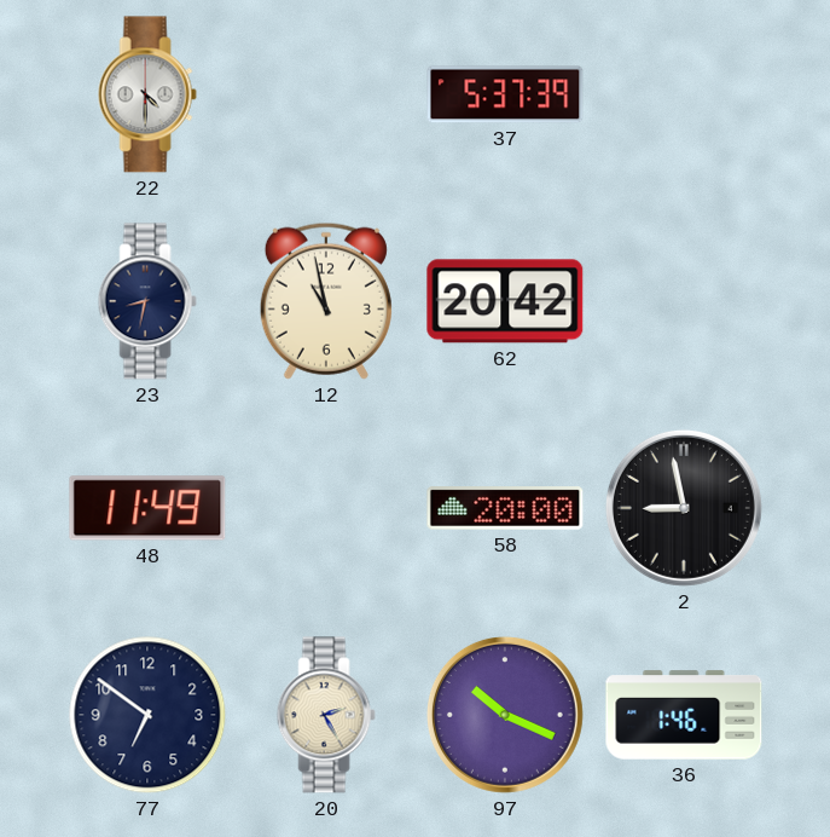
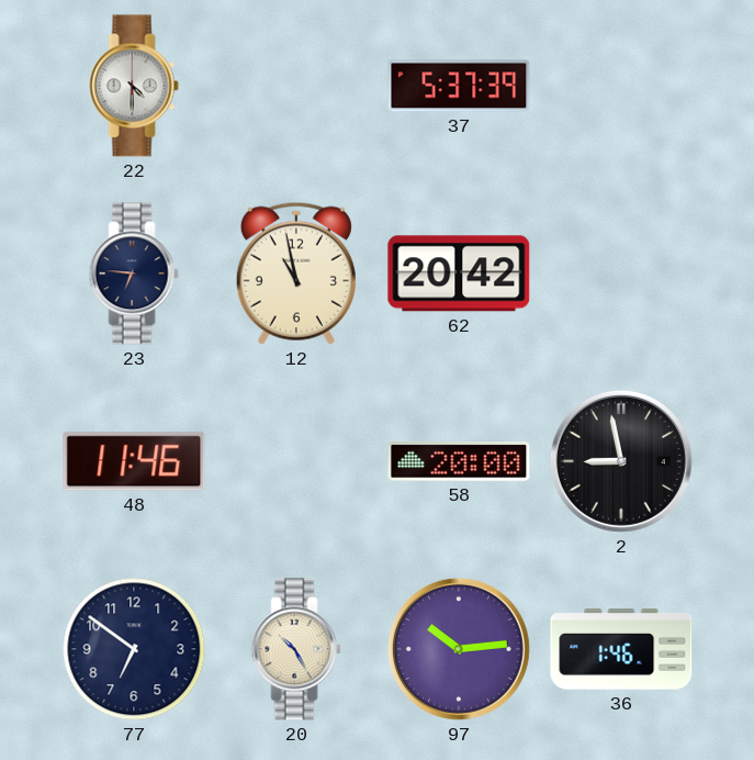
23: 8:32 -> 6:46
48: 11:49 -> 11:46
20: 2:25 -> 10:25
97: 10:19 -> 10:14
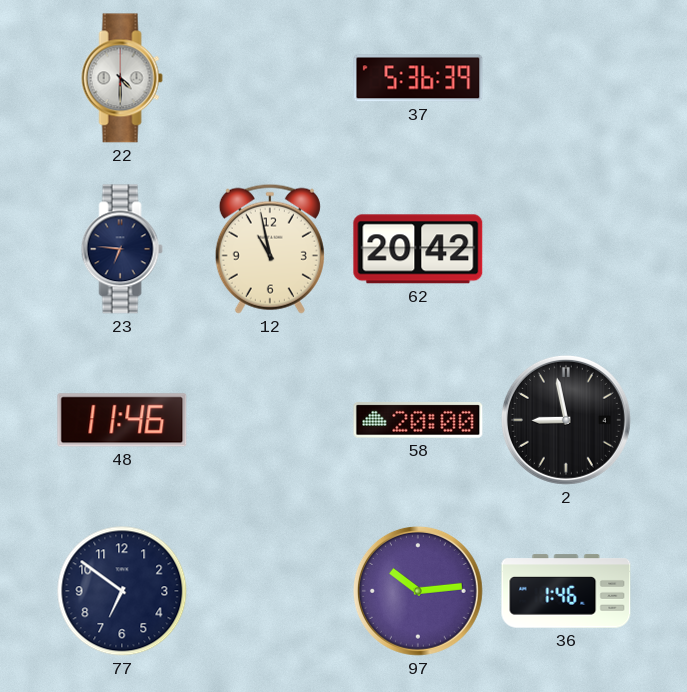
37: 5:37 -> 5:36
20: 10:25 -> none
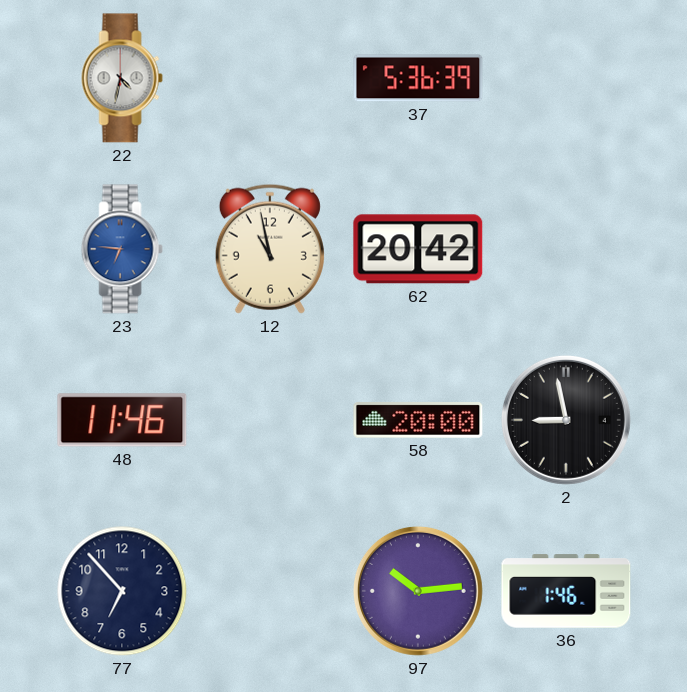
22: 4:30 -> 4:32
23 dial: navy -> blue
77: 6:51 -> 6:53
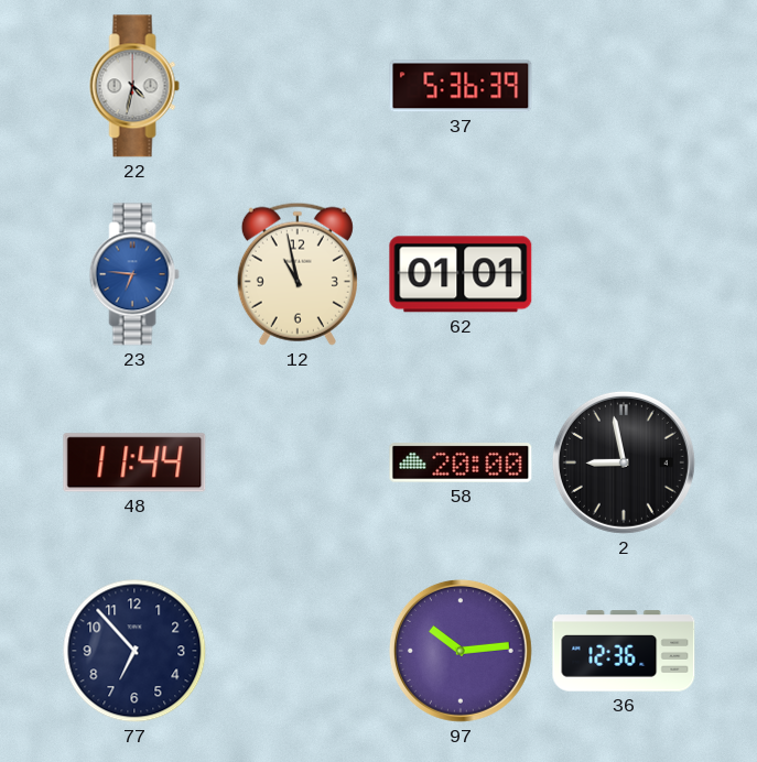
62: 20:42 -> 01:01
48: 11:46 -> 11:44
36: 1:46 -> 12:36
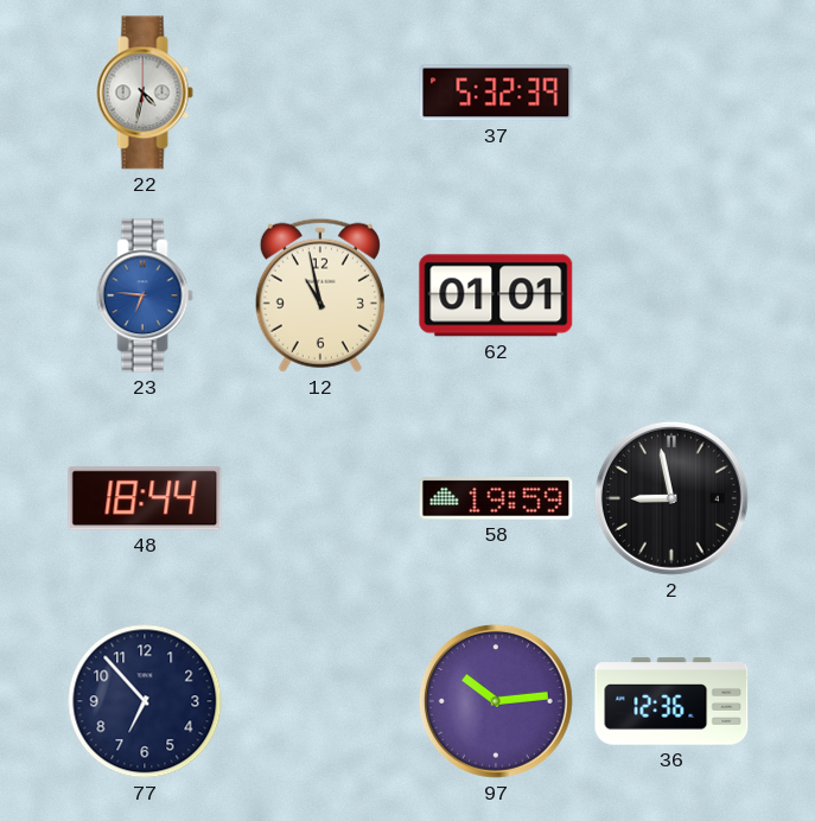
37: 5:36 -> 5:32
48: 11:44 -> 18:44
58: 20:00 -> 19:59
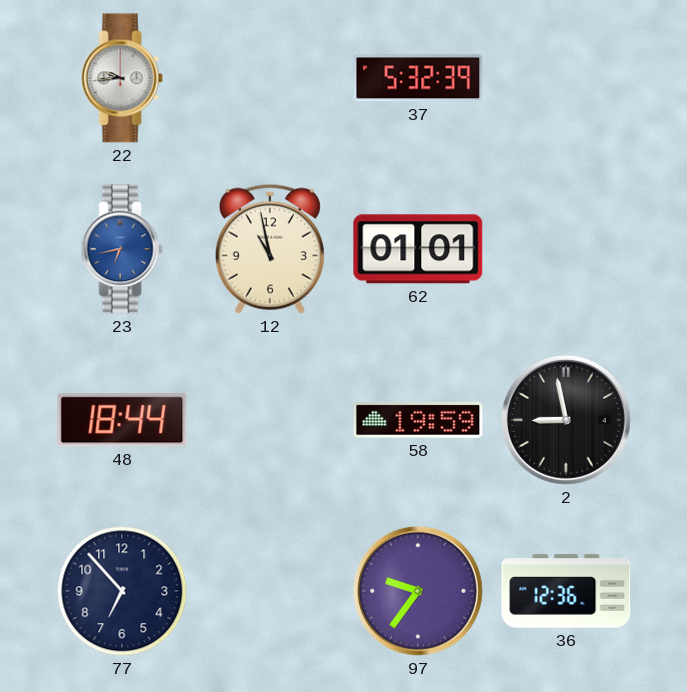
22: 4:32 -> 9:44
23: 6:46 -> 6:43
97: 10:14 -> 9:36
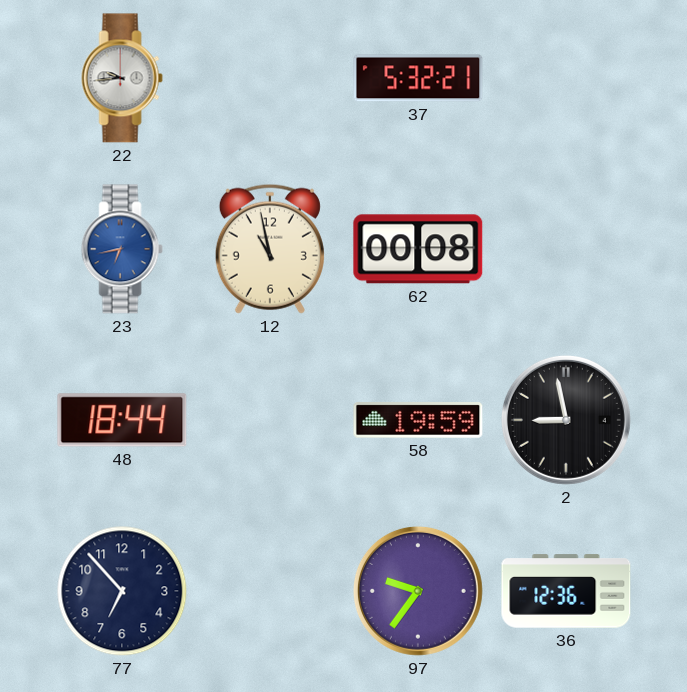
37: 5:32:39 -> 5:32:21
62: 01:01 -> 00:08
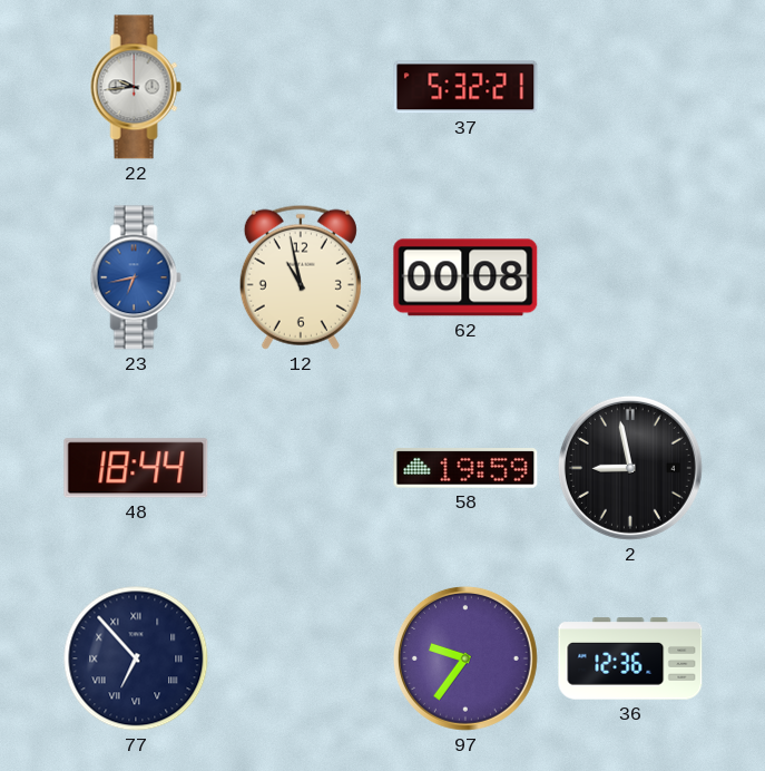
77 numerals: Arabic -> Roman
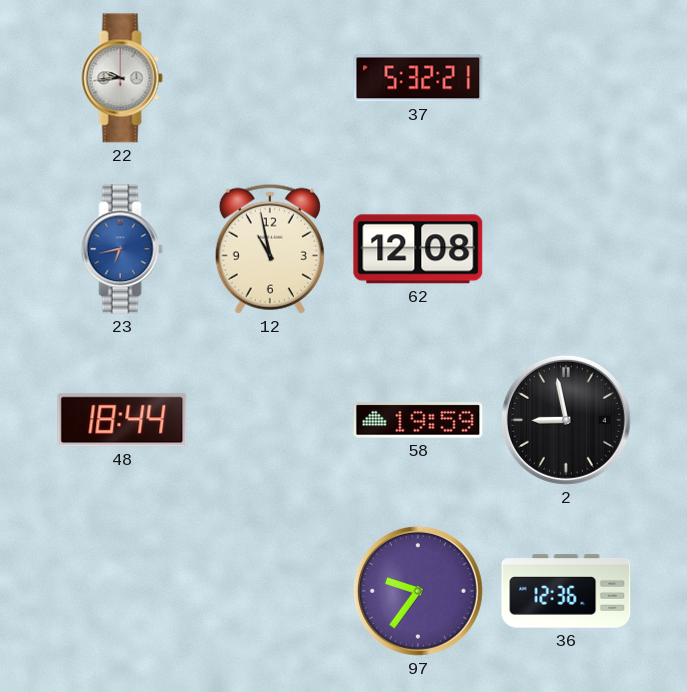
62: 00:08 -> 12:08
77: 6:53 -> none
